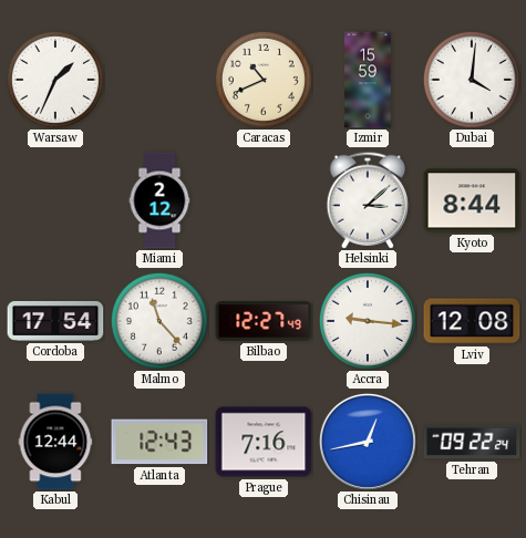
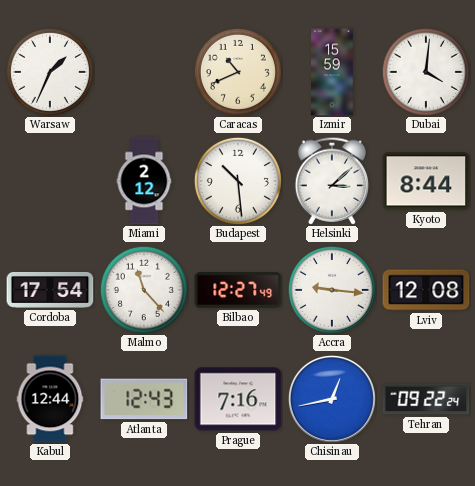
Budapest: none -> 10:29
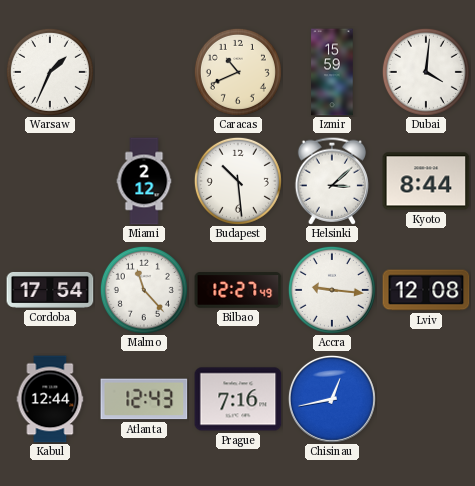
Tehran: 09:22 -> none
